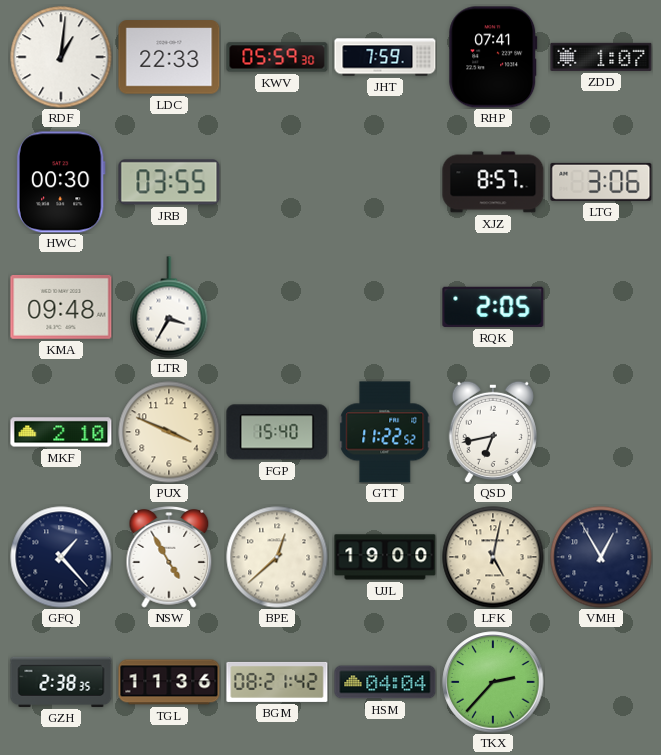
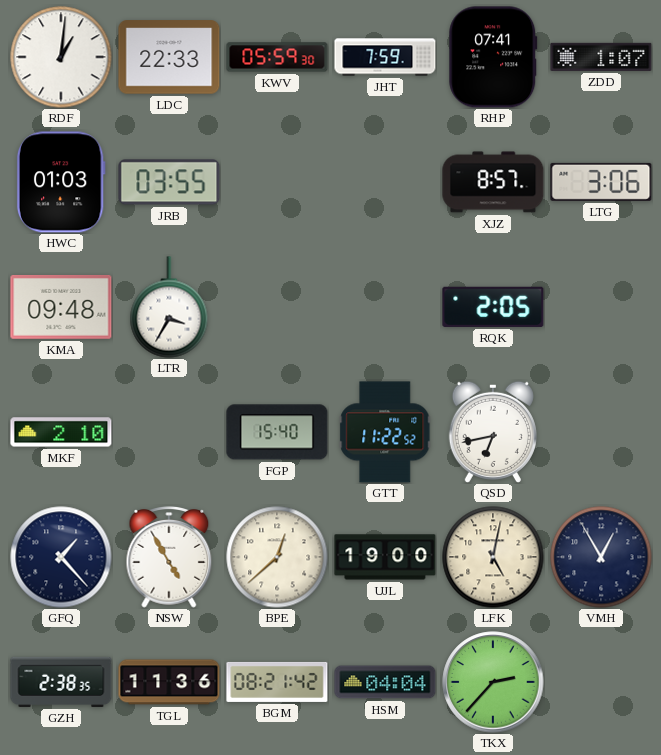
HWC: 00:30 -> 01:03
PUX: 3:49 -> none
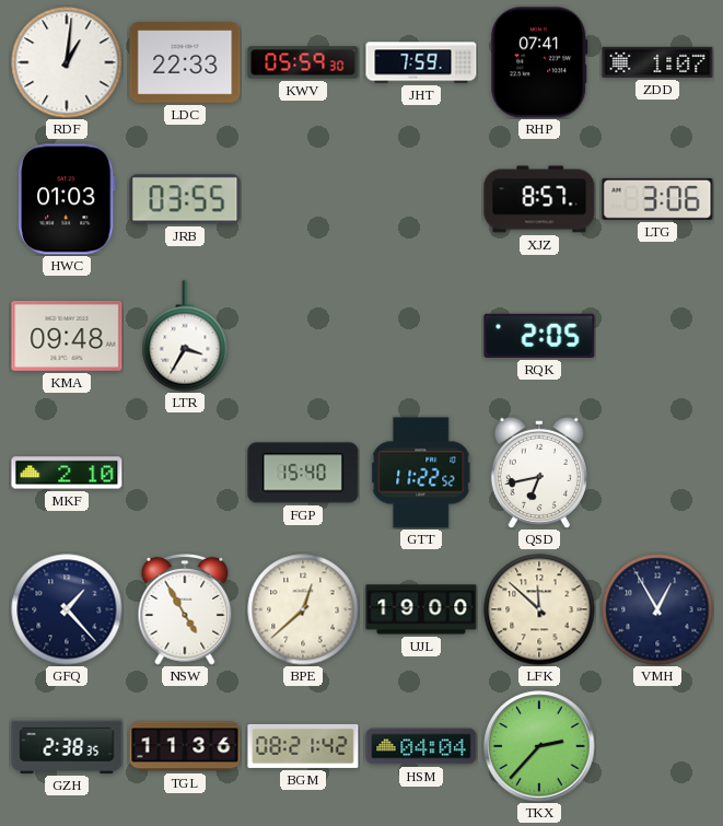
LFK: 5:02 -> 11:52
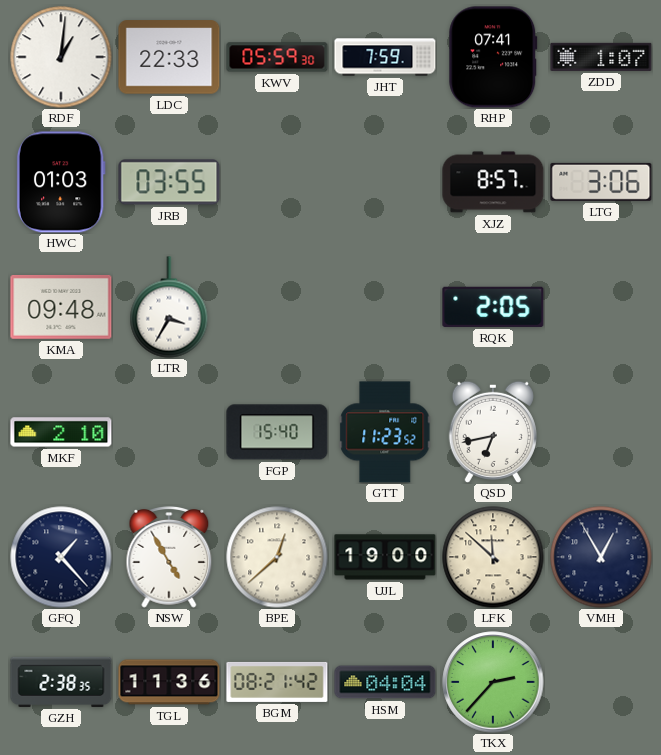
GTT: 11:22 -> 11:23
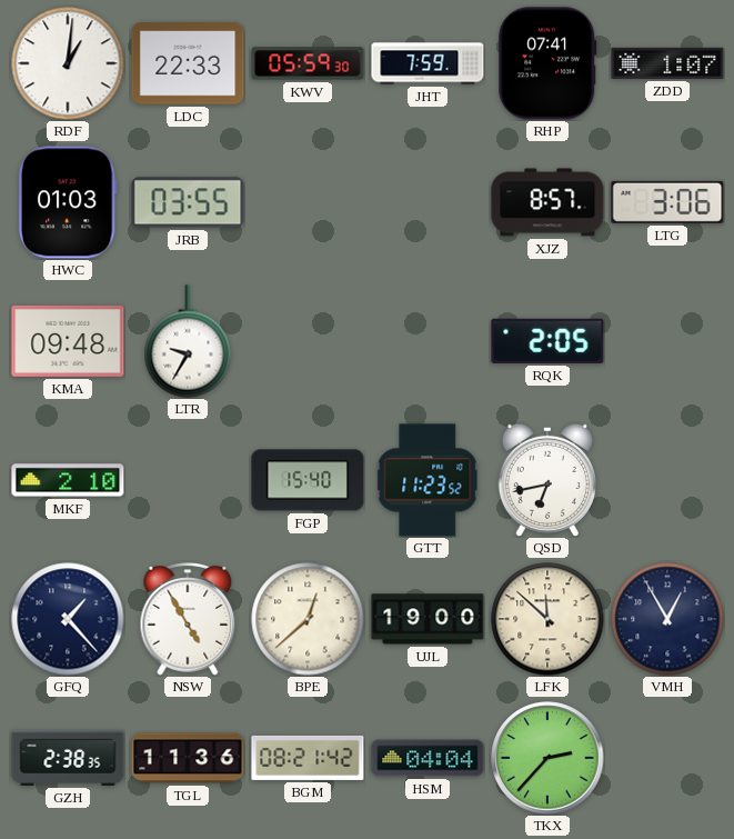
LTR: 3:35 -> 9:35
